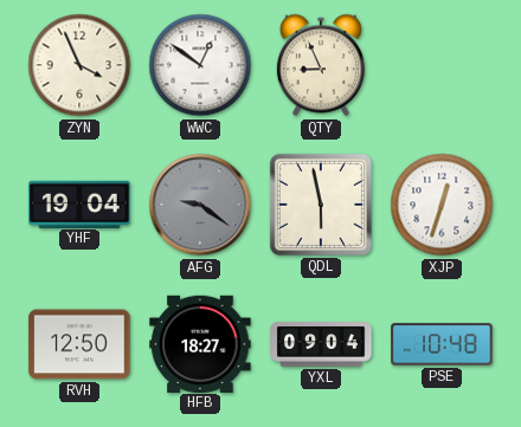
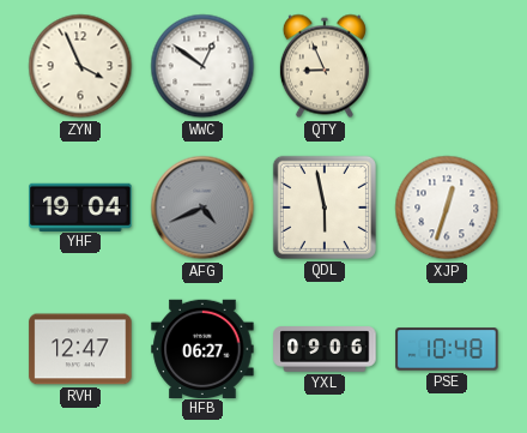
AFG: 9:21 -> 4:41
RVH: 12:50 -> 12:47
HFB: 18:27 -> 06:27
YXL: 09:04 -> 09:06
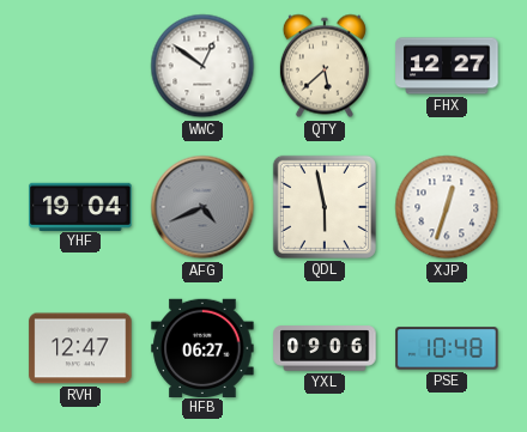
ZYN: 3:56 -> none
QTY: 8:56 -> 5:38
FHX: none -> 12:27
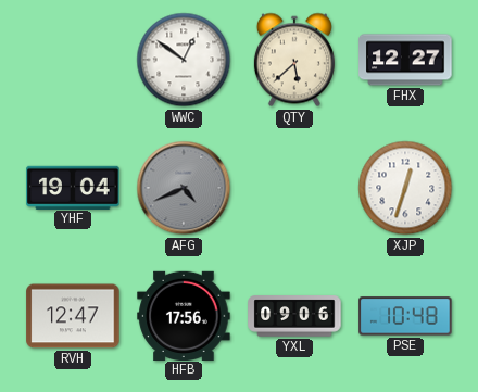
QDL: 5:58 -> none
HFB: 06:27 -> 17:56
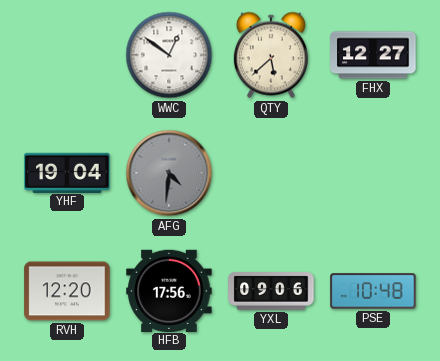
AFG: 4:41 -> 4:31
XJP: 12:33 -> none
RVH: 12:47 -> 12:20
